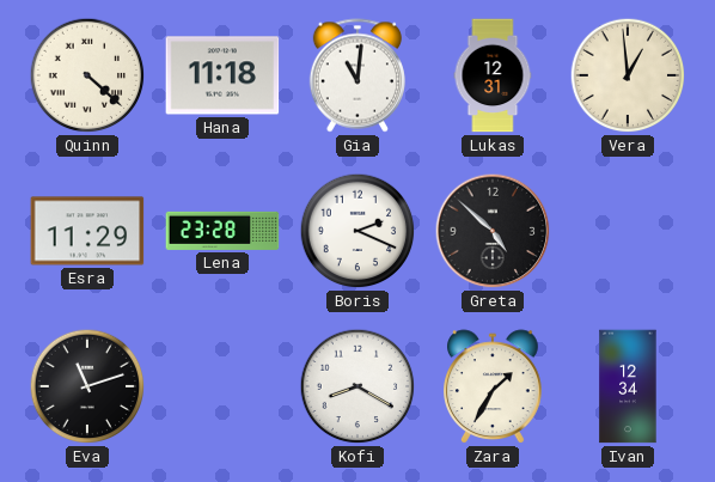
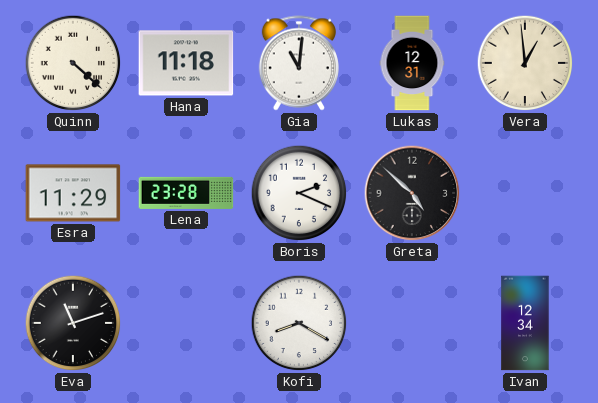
Zara: 1:35 -> none
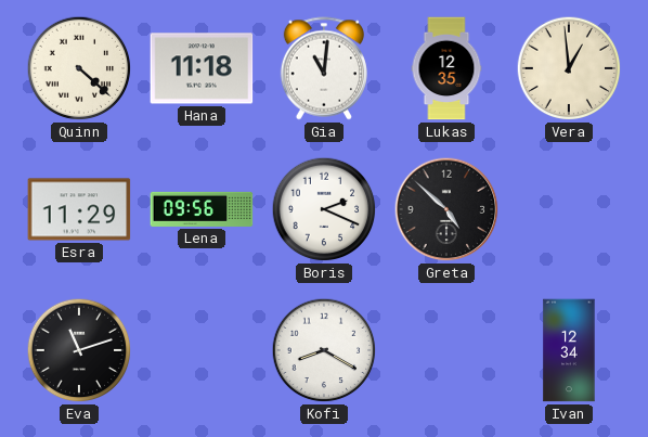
Lukas: 12:31 -> 12:35
Lena: 23:28 -> 09:56
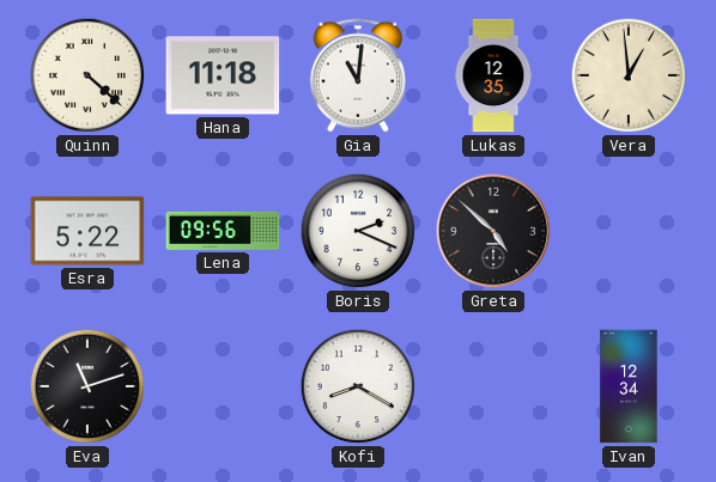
Esra: 11:29 -> 5:22
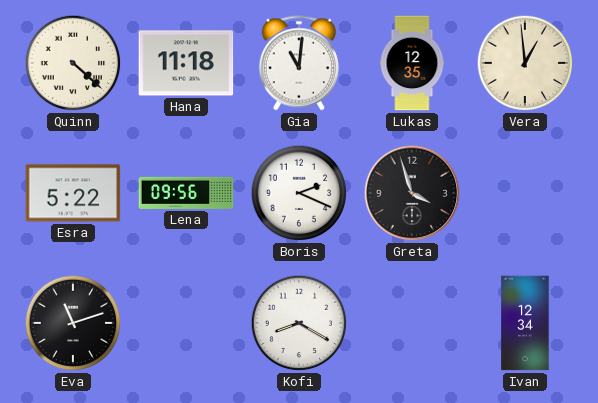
Greta: 4:52 -> 3:57
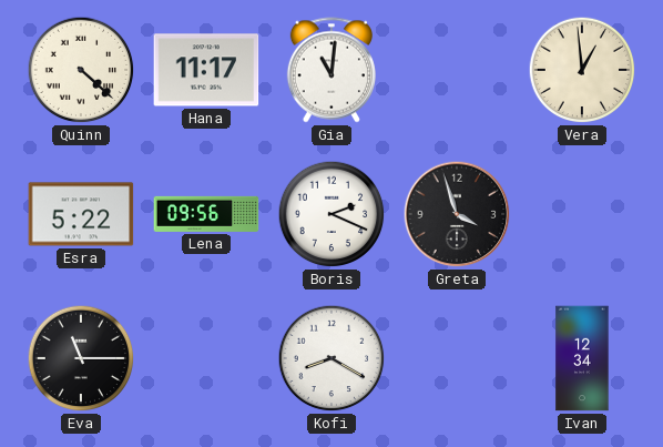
Hana: 11:18 -> 11:17
Lukas: 12:35 -> none
Eva: 11:12 -> 11:15
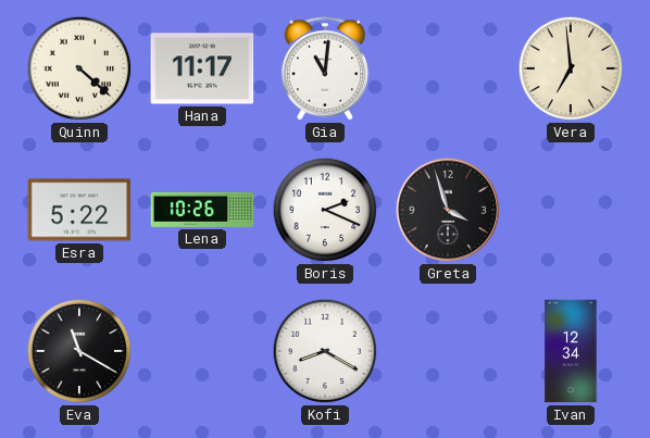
Vera: 12:59 -> 6:59
Lena: 09:56 -> 10:26
Eva: 11:15 -> 11:20
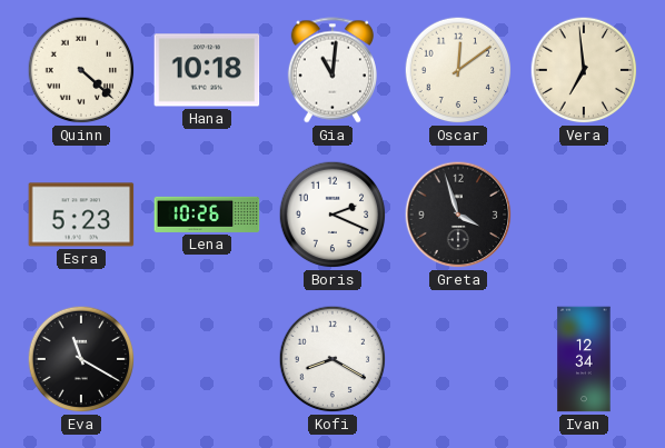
Hana: 11:17 -> 10:18
Oscar: none -> 12:09
Esra: 5:22 -> 5:23
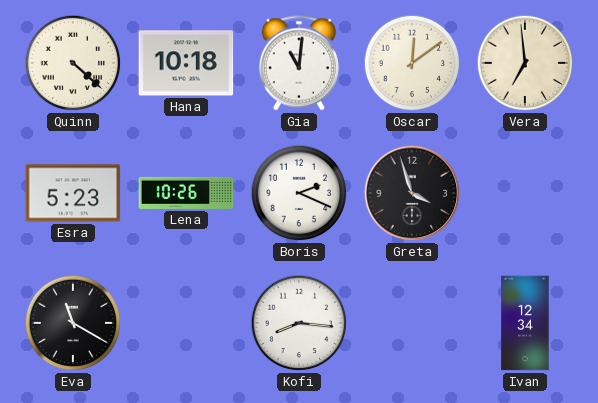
Kofi: 8:20 -> 8:16
